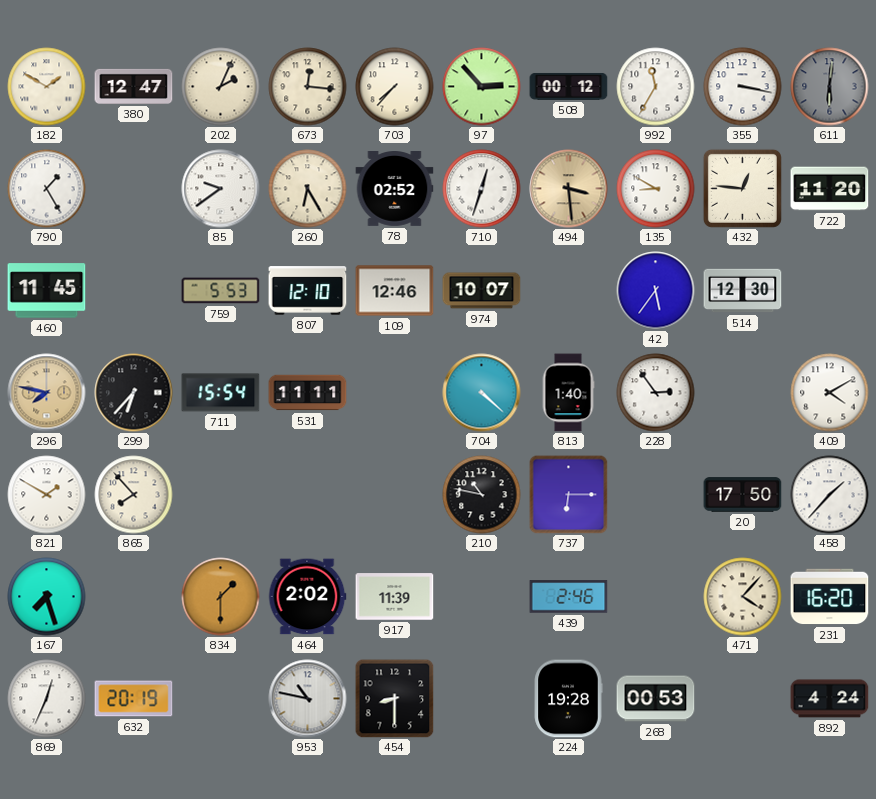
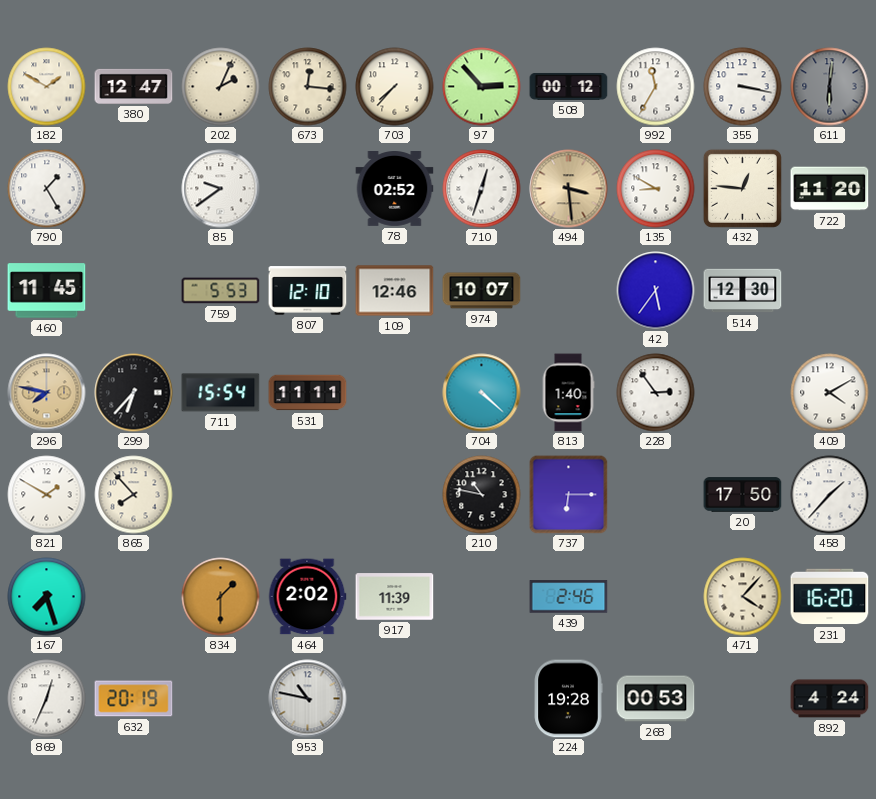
260: 6:25 -> none
454: 8:30 -> none
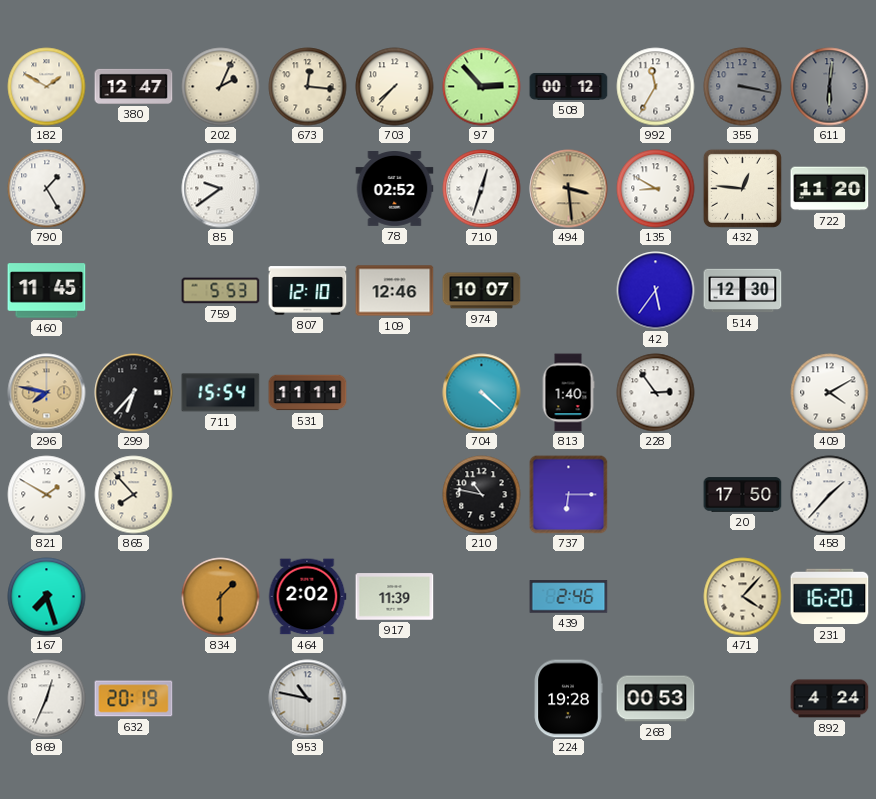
355 dial: white -> grey
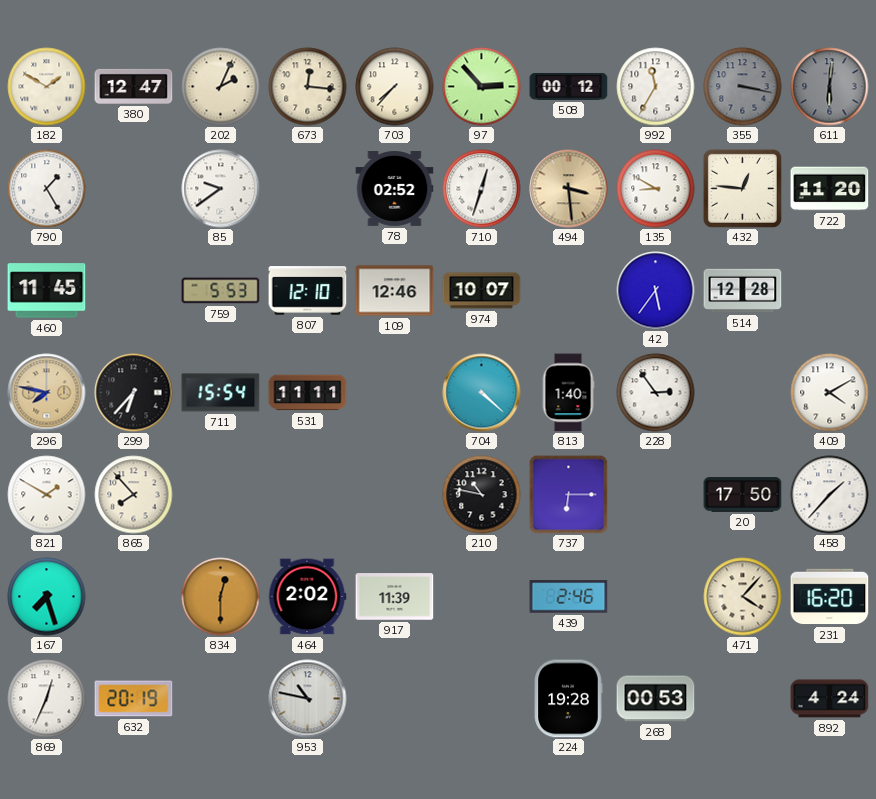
514: 12:30 -> 12:28
834: 1:30 -> 12:30
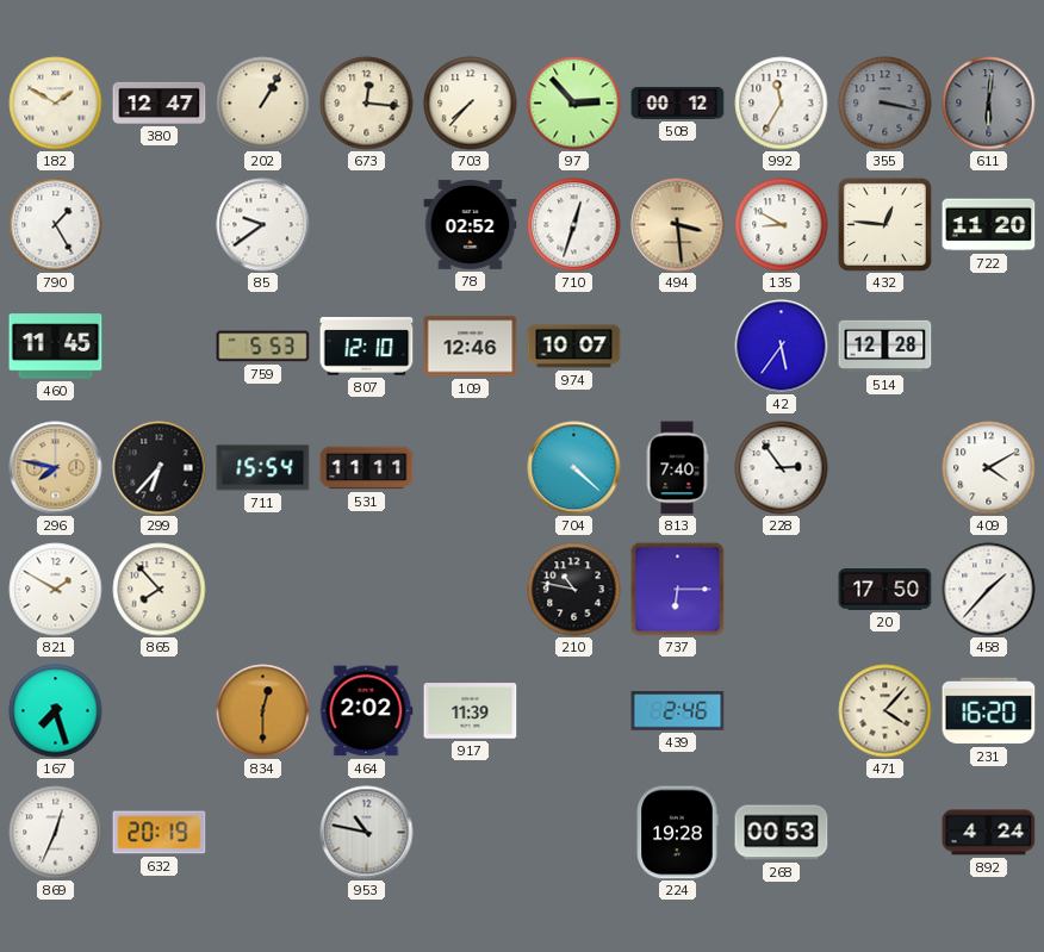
202: 2:04 -> 1:05
813: 1:40 -> 7:40
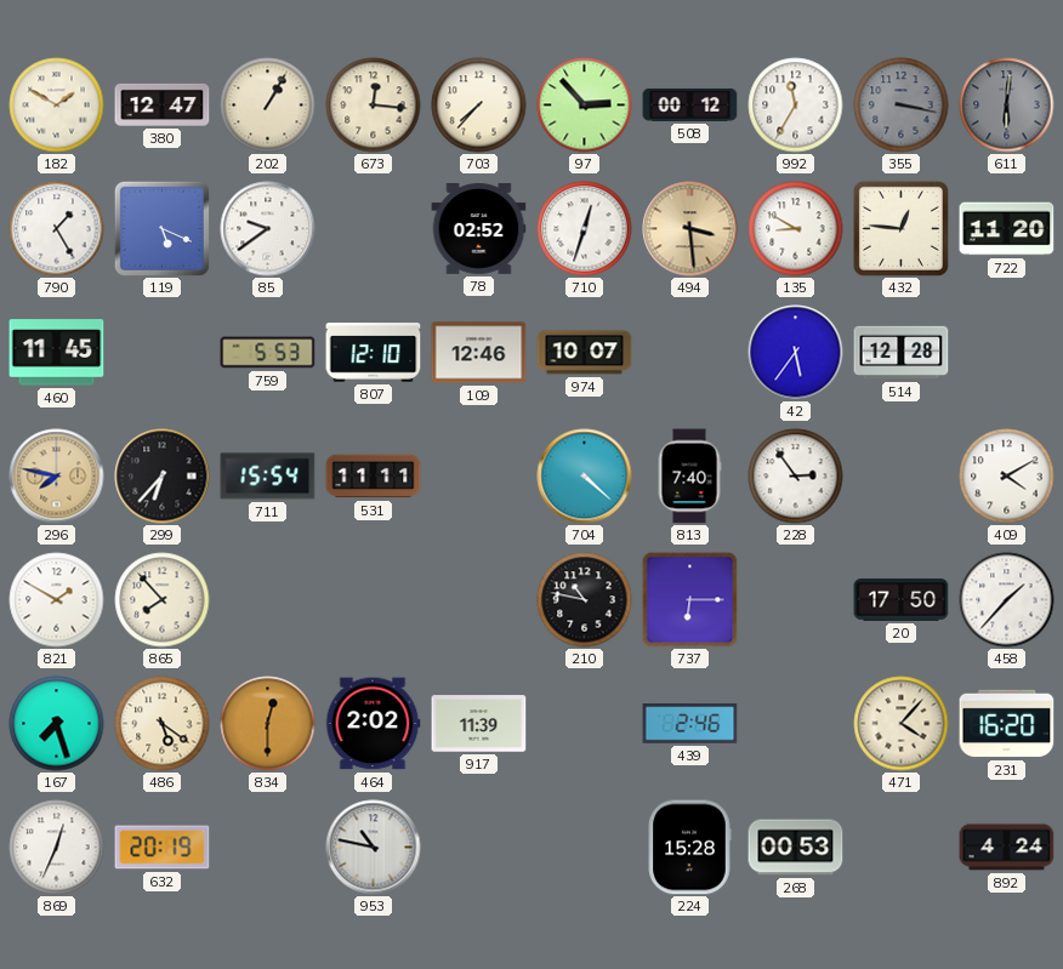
119: none -> 5:19
486: none -> 5:21
224: 19:28 -> 15:28
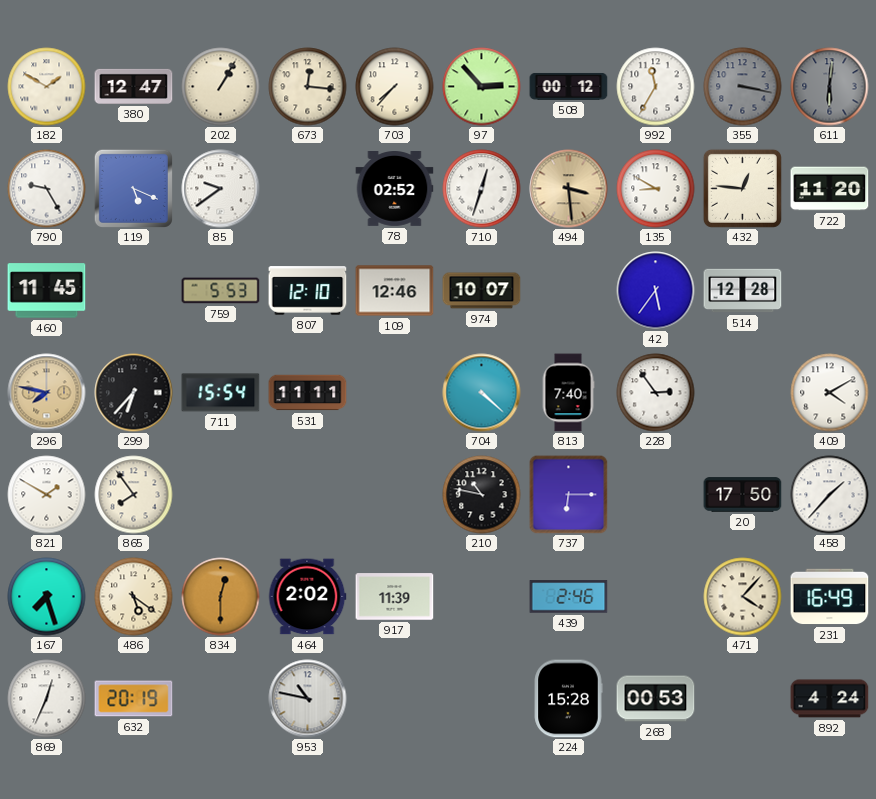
790: 1:25 -> 9:25
865: 7:53 -> 7:54
231: 16:20 -> 16:49
